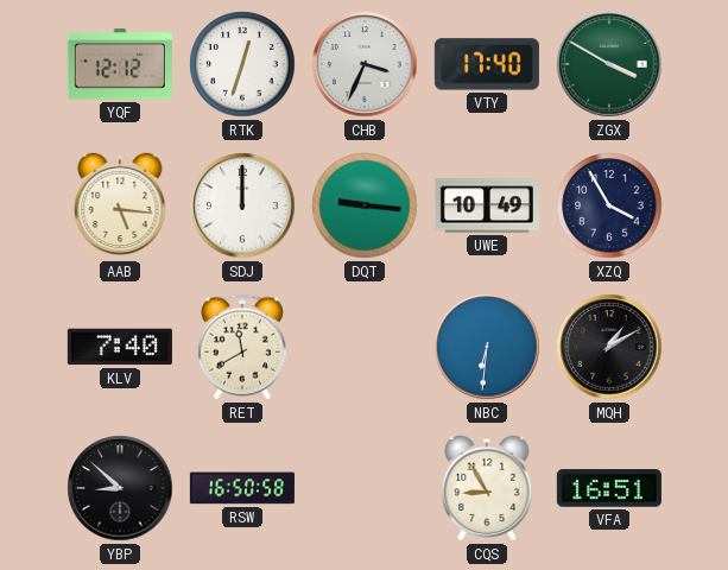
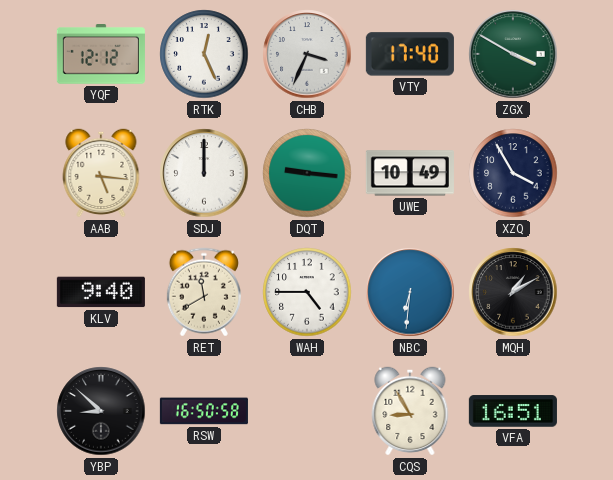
RTK: 12:33 -> 12:26
KLV: 7:40 -> 9:40
WAH: none -> 4:45
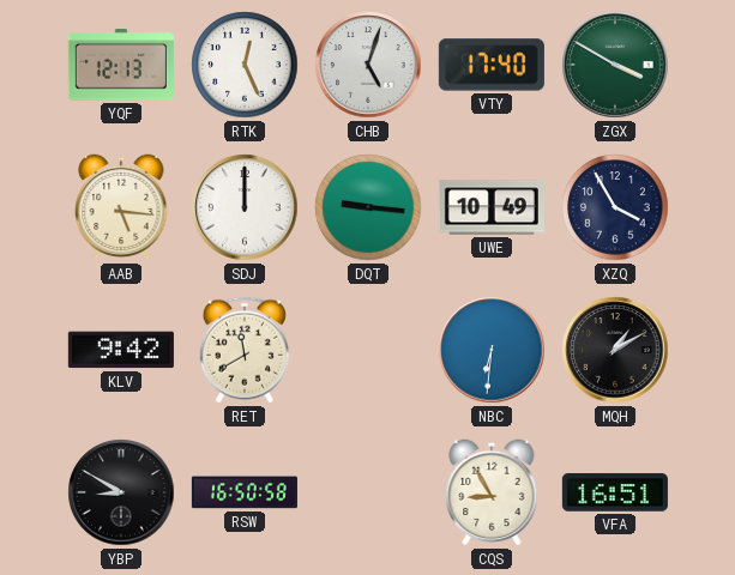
YQF: 12:12 -> 12:13
CHB: 3:34 -> 5:03
KLV: 9:40 -> 9:42
WAH: 4:45 -> none
YBP: 8:52 -> 8:50
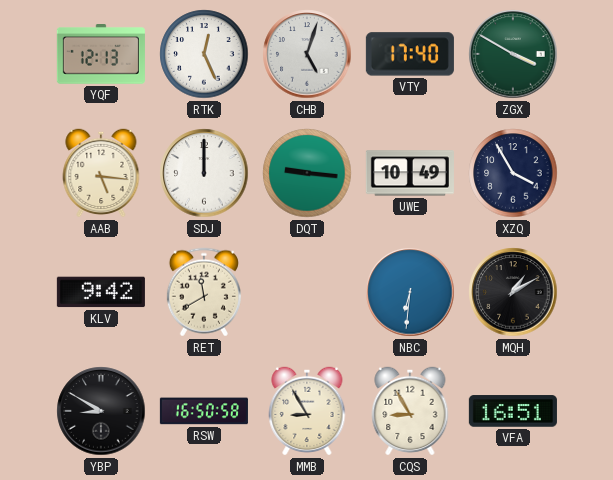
MMB: none -> 8:55
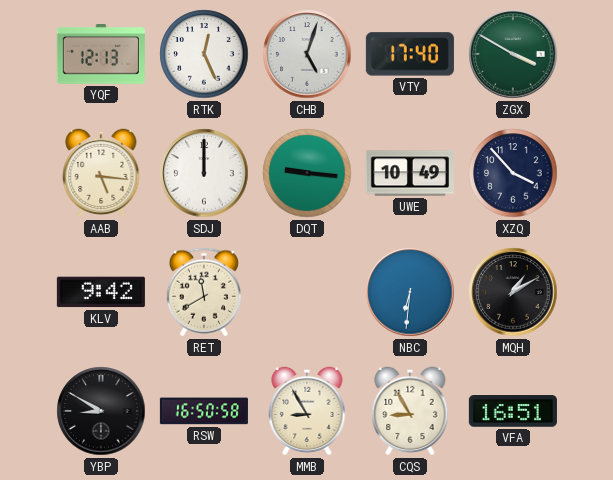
XZQ: 3:55 -> 3:53
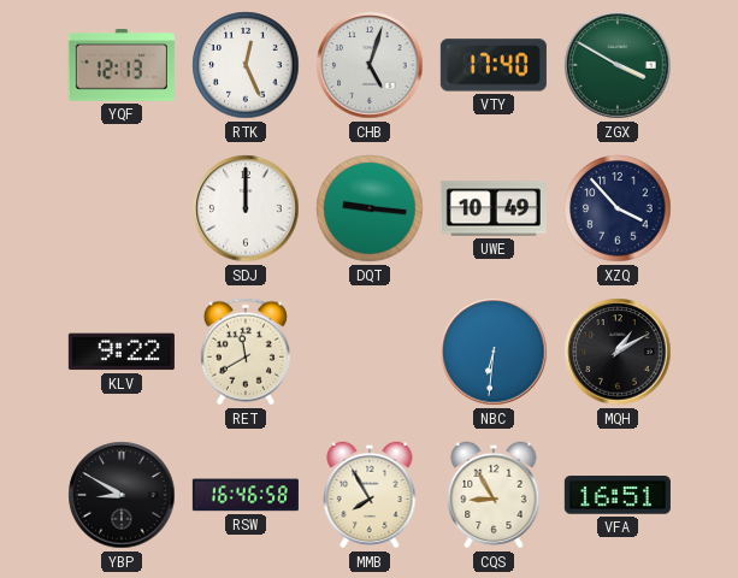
AAB: 5:16 -> none
KLV: 9:42 -> 9:22
RSW: 16:50 -> 16:46
MMB: 8:55 -> 7:55
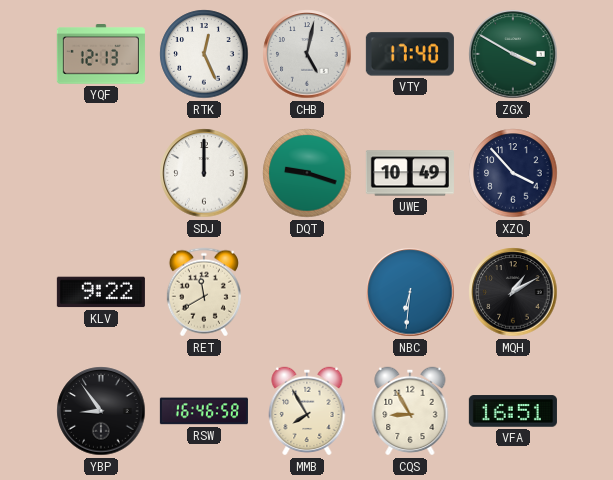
CHB: 5:03 -> 5:02
DQT: 9:16 -> 9:18
YBP: 8:50 -> 8:54
